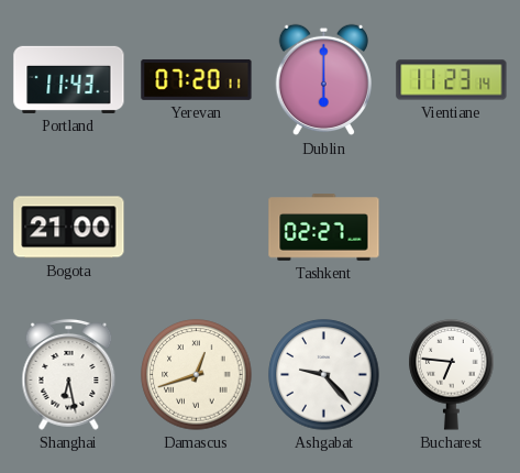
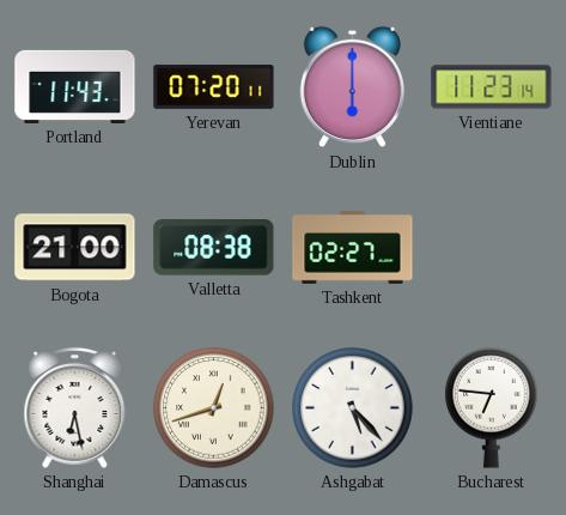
Valletta: none -> 08:38
Ashgabat: 9:23 -> 5:23
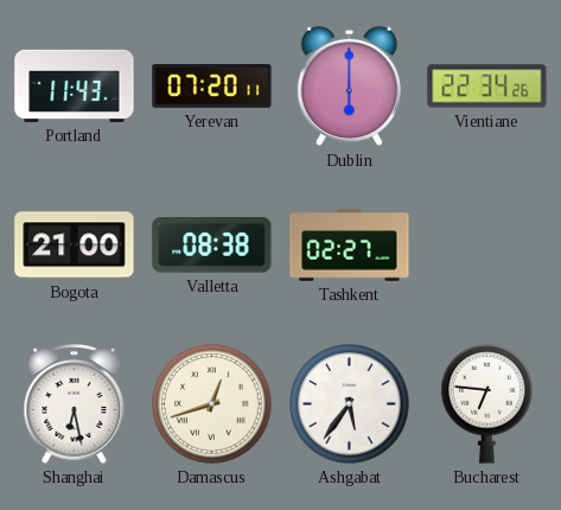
Vientiane: 11:23 -> 22:34
Ashgabat: 5:23 -> 5:36
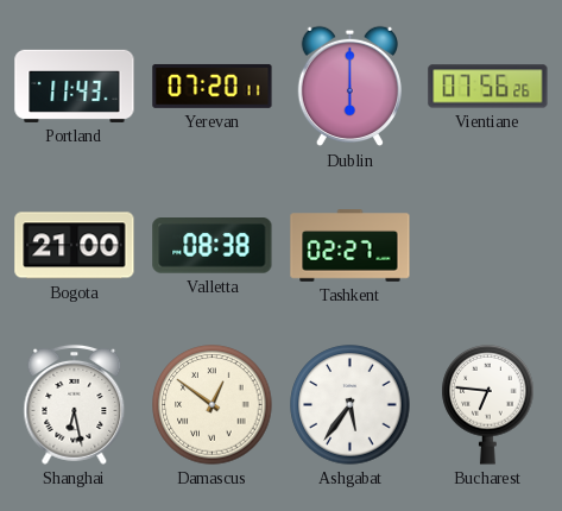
Vientiane: 22:34 -> 07:56
Damascus: 12:42 -> 12:51
